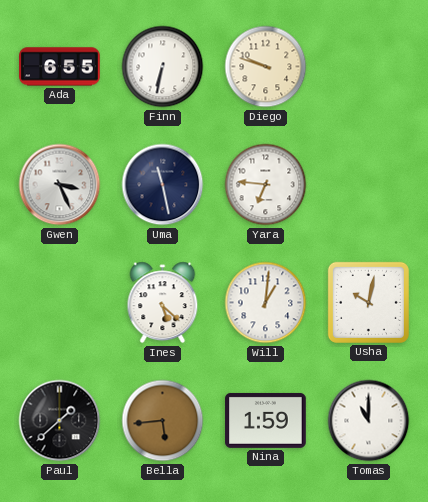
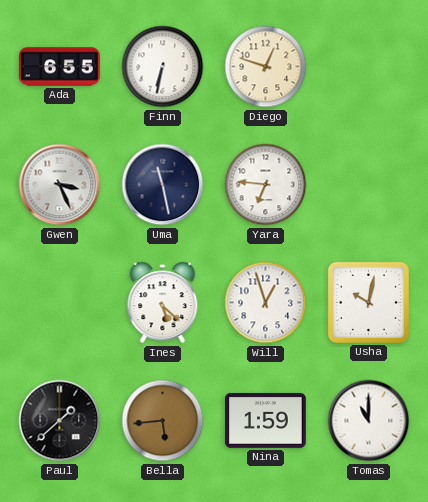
Diego: 9:48 -> 12:48
Will: 1:01 -> 12:57
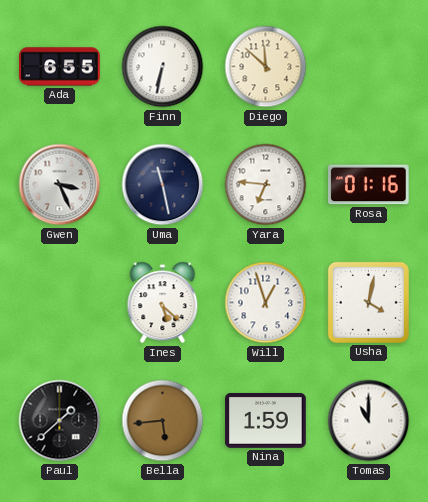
Diego: 12:48 -> 11:52
Rosa: none -> 01:16
Usha: 10:02 -> 4:02
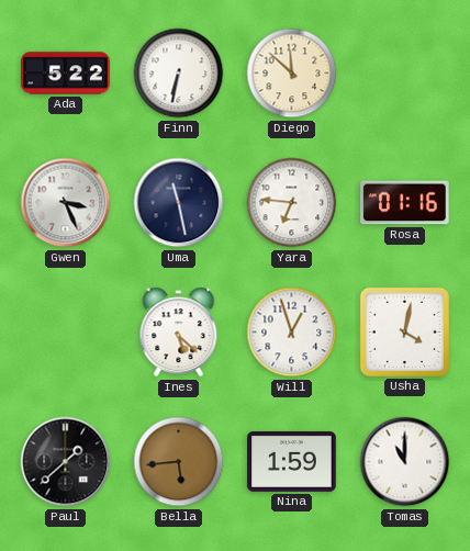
Ada: 6:55 -> 5:22
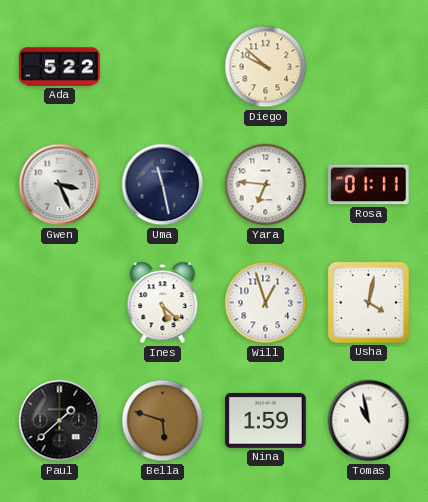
Finn: 6:32 -> none
Diego: 11:52 -> 9:52
Rosa: 01:16 -> 01:11
Bella: 5:44 -> 5:48
Tomas: 11:00 -> 10:58
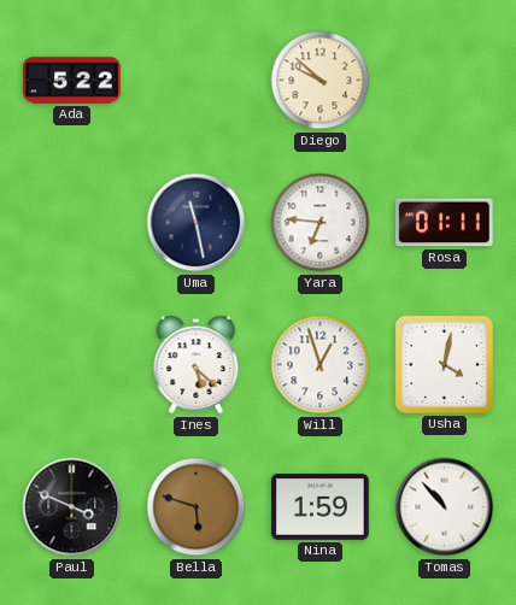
Gwen: 3:26 -> none
Paul: 1:38 -> 3:49
Tomas: 10:58 -> 10:53
